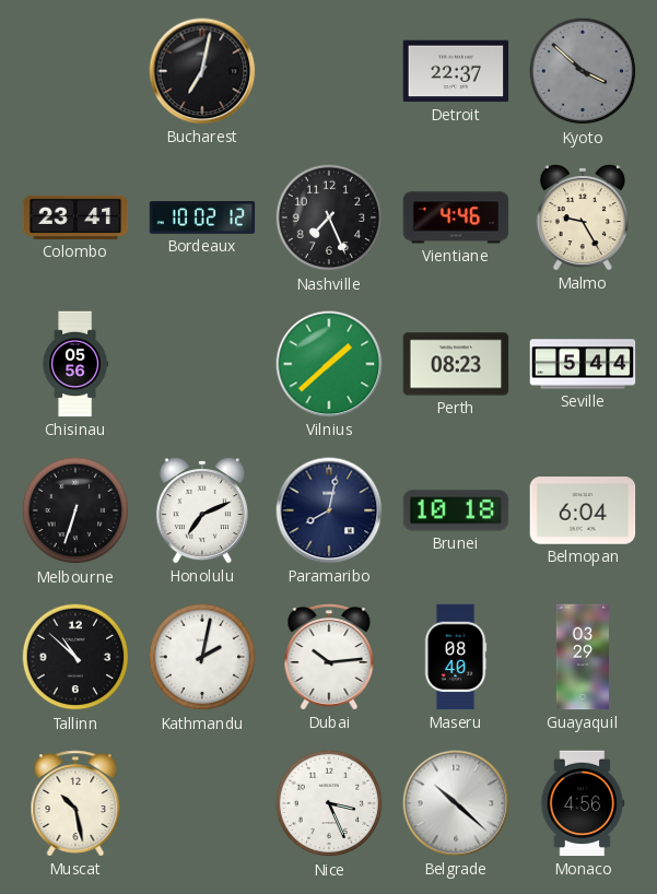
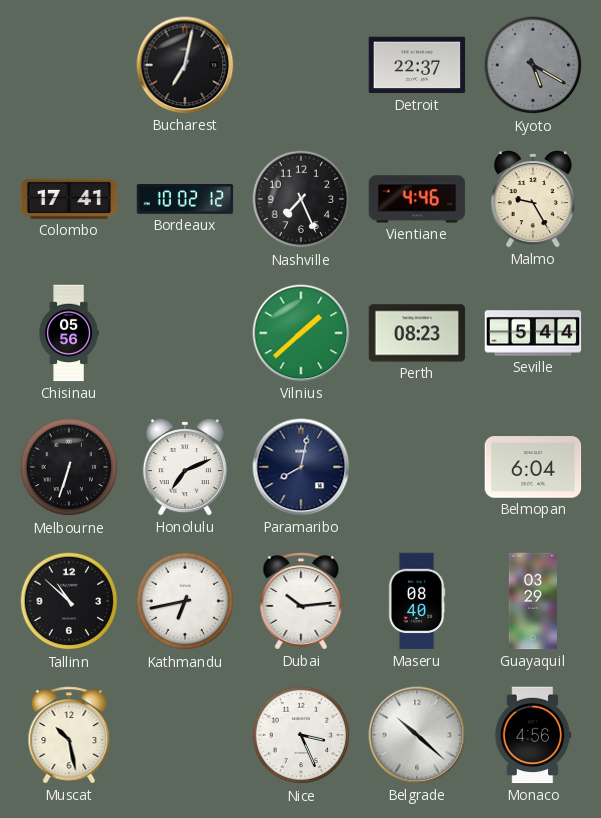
Kyoto: 3:52 -> 5:20
Colombo: 23:41 -> 17:41
Brunei: 10:18 -> none
Kathmandu: 2:02 -> 6:43
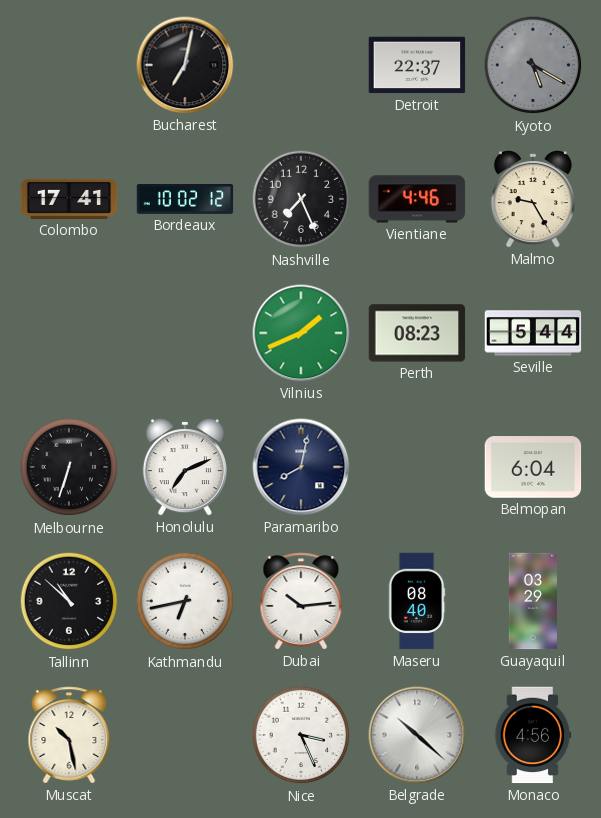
Chisinau: 05:56 -> none
Vilnius: 1:38 -> 1:41
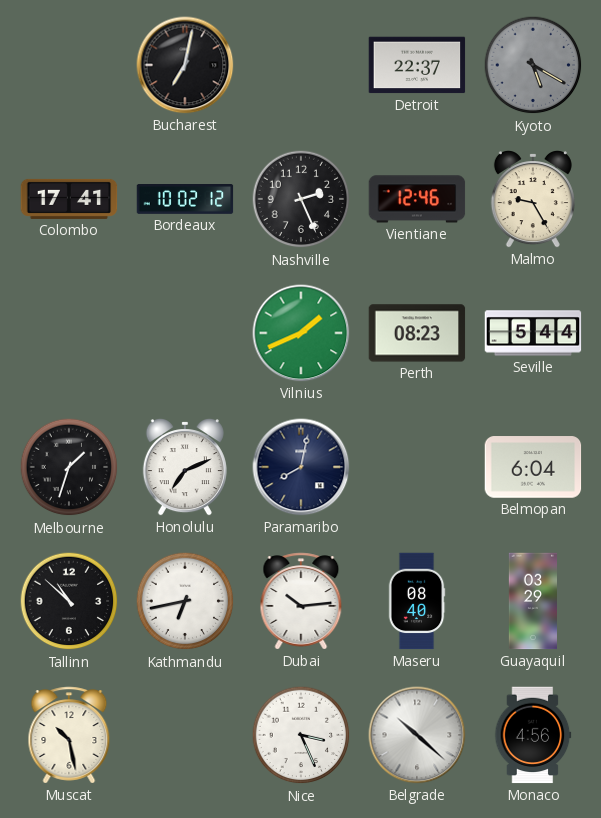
Nashville: 7:26 -> 2:26
Vientiane: 4:46 -> 12:46
Melbourne: 6:33 -> 1:33
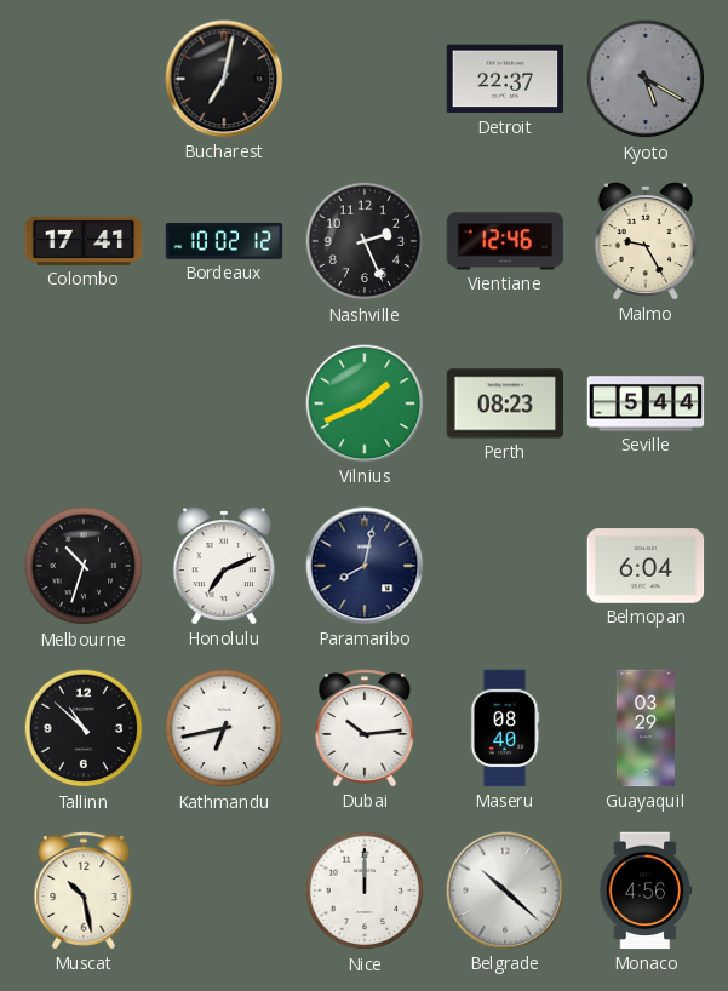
Melbourne: 1:33 -> 10:33
Nice: 3:26 -> 12:00
